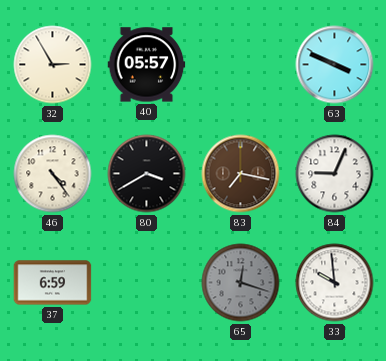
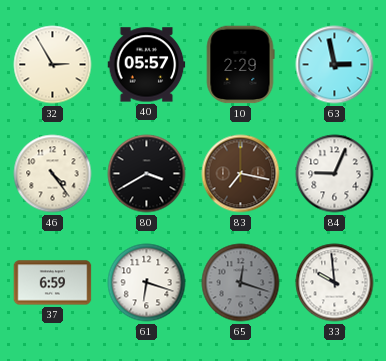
10: none -> 2:29
63: 3:49 -> 2:58
61: none -> 6:18
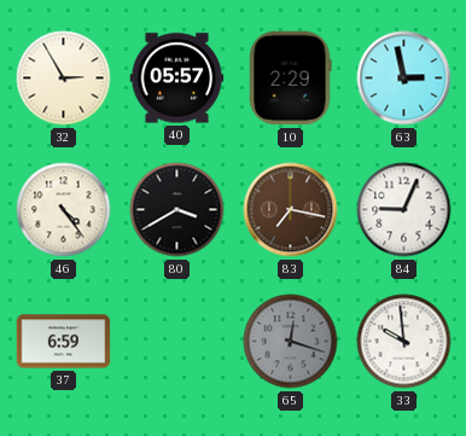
61: 6:18 -> none
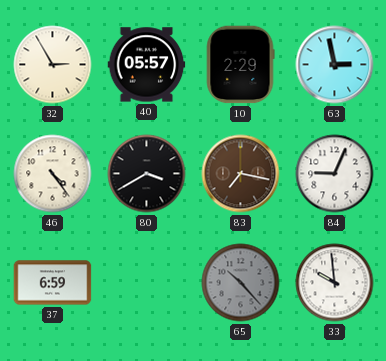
65: 12:18 -> 10:23
